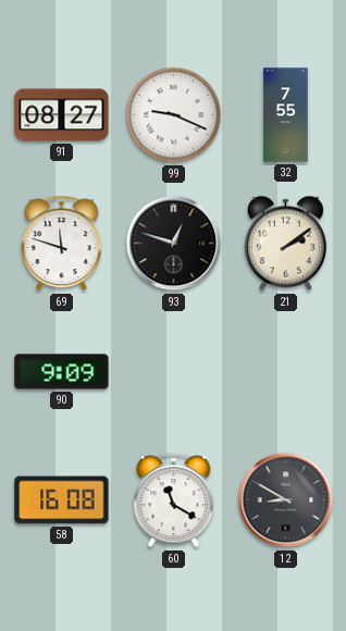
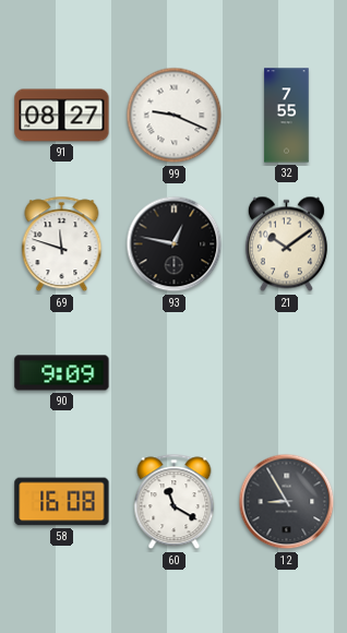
93: 12:48 -> 12:47
21: 2:09 -> 10:09
12: 8:50 -> 8:55
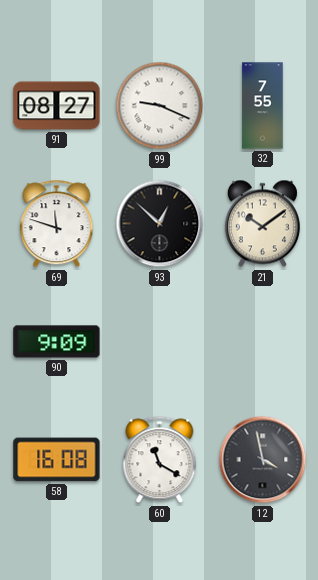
93: 12:47 -> 12:52
12: 8:55 -> 3:58
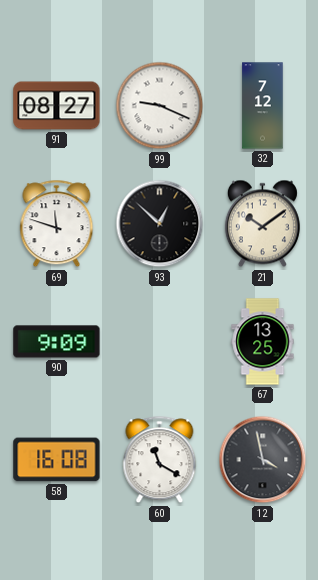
32: 7:55 -> 7:12
67: none -> 13:25
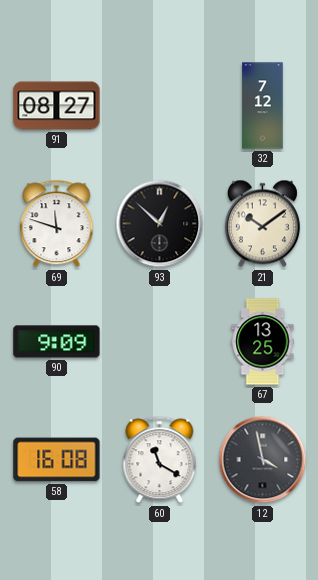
99: 9:19 -> none
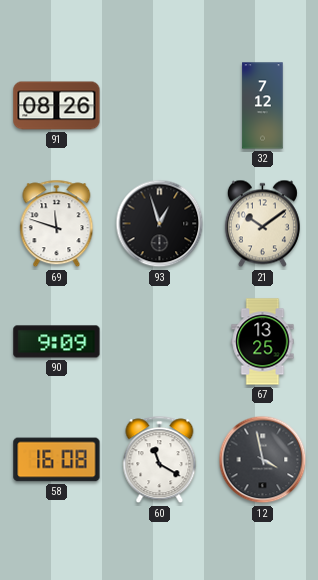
91: 08:27 -> 08:26
93: 12:52 -> 12:57
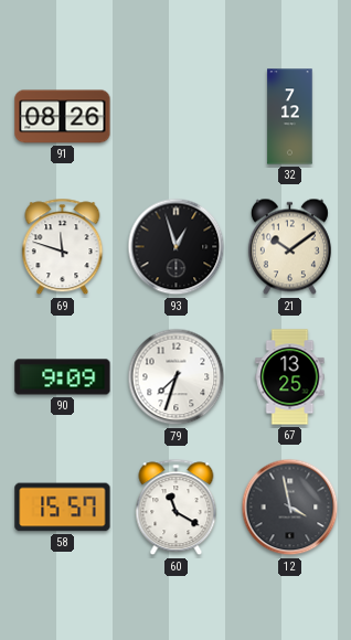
79: none -> 7:33
58: 16:08 -> 15:57
